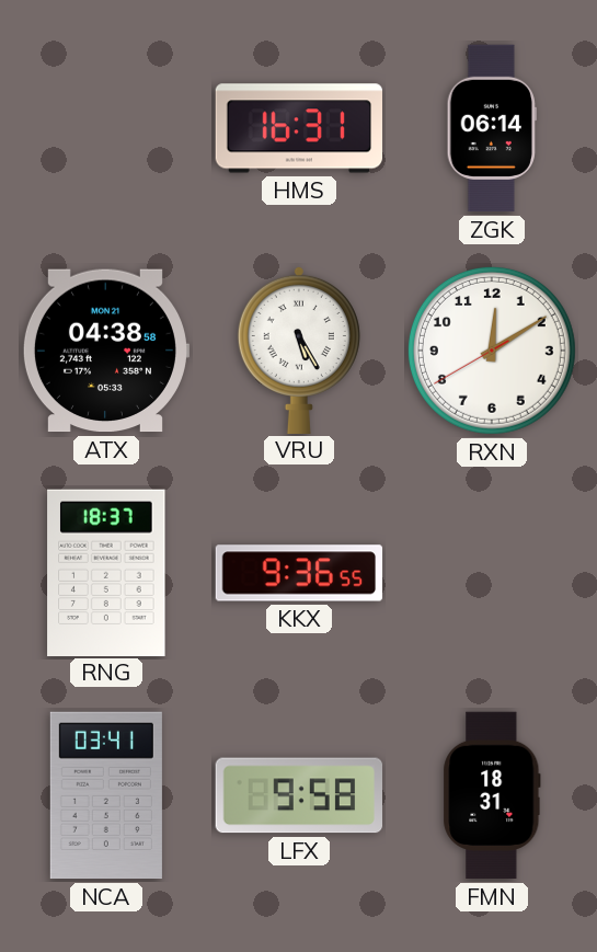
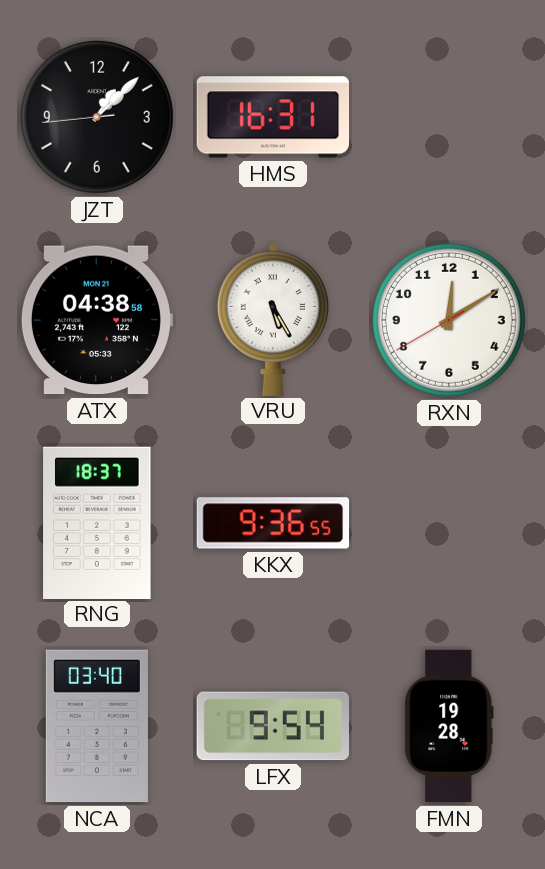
JZT: none -> 1:07
ZGK: 06:14 -> none
NCA: 03:41 -> 03:40
LFX: 9:58 -> 9:54
FMN: 18:31 -> 19:28
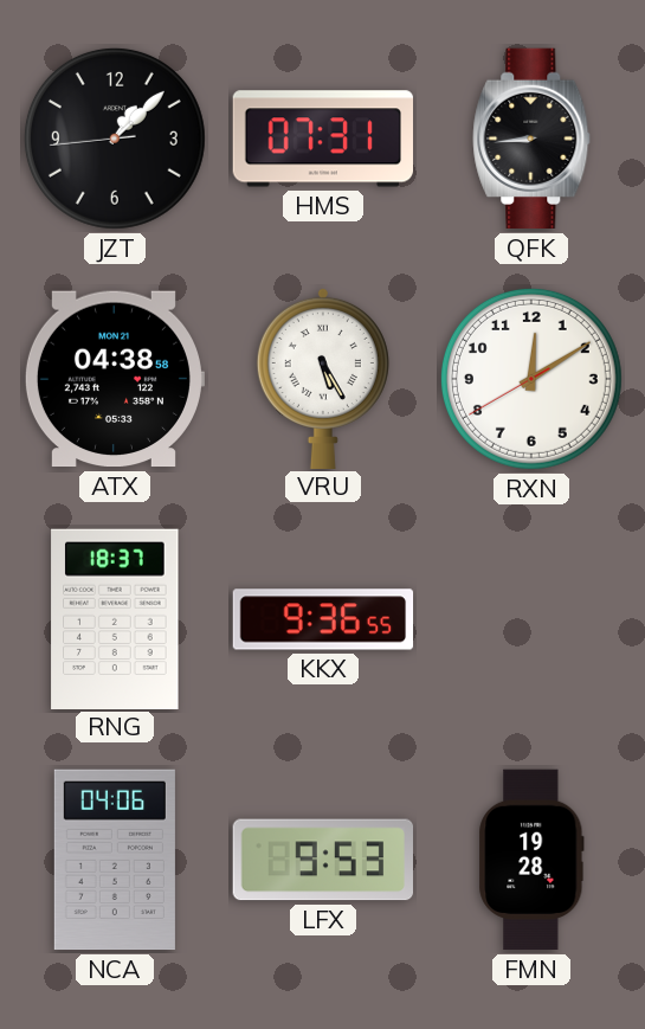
HMS: 16:31 -> 07:31
QFK: none -> 8:44
NCA: 03:40 -> 04:06
LFX: 9:54 -> 9:53
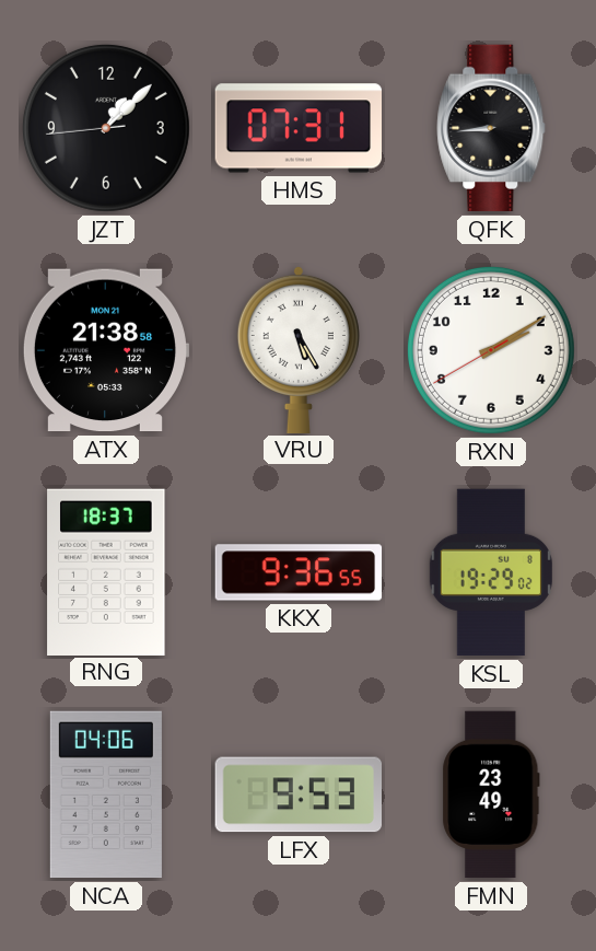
ATX: 04:38 -> 21:38
RXN: 12:09 -> 2:09
KSL: none -> 19:29
FMN: 19:28 -> 23:49
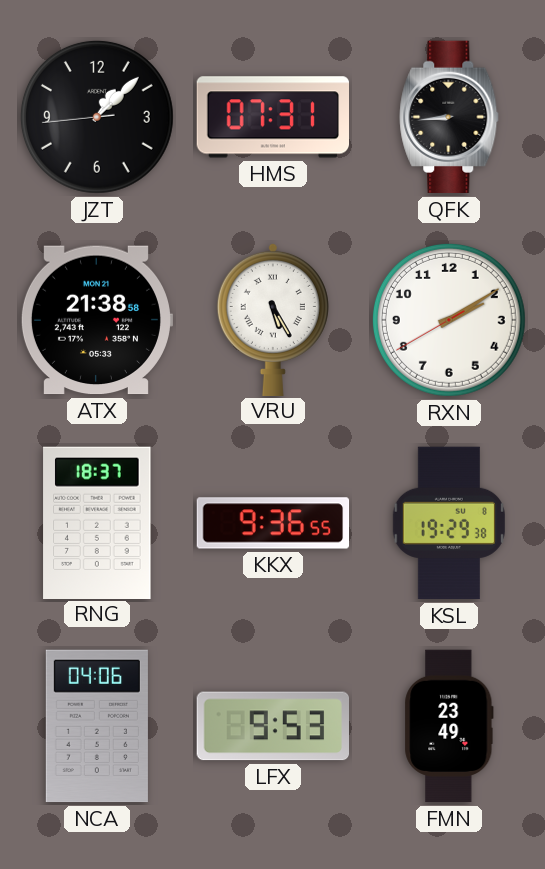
KSL: 19:29:02 -> 19:29:38
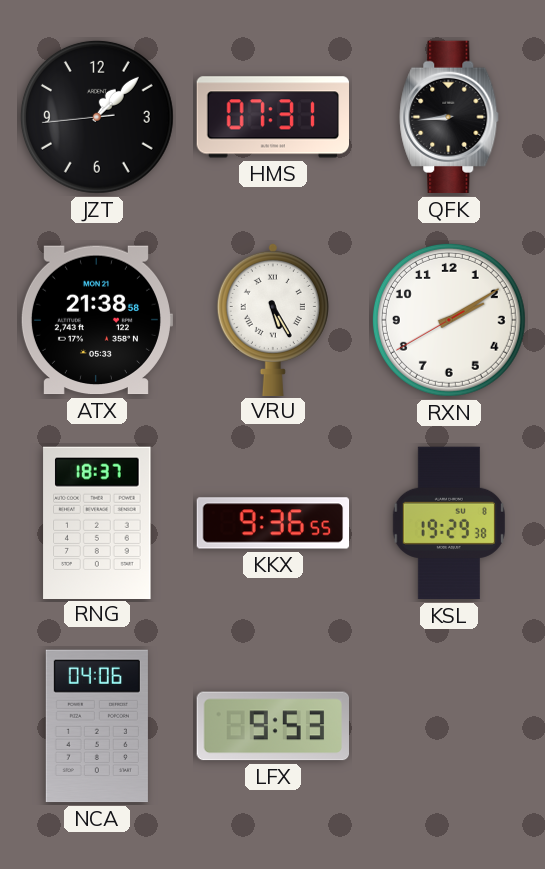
FMN: 23:49 -> none
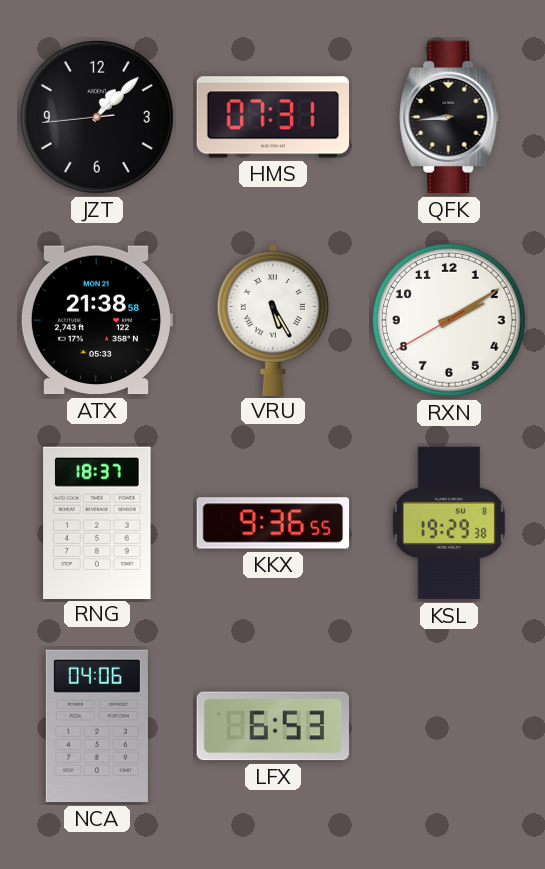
LFX: 9:53 -> 6:53
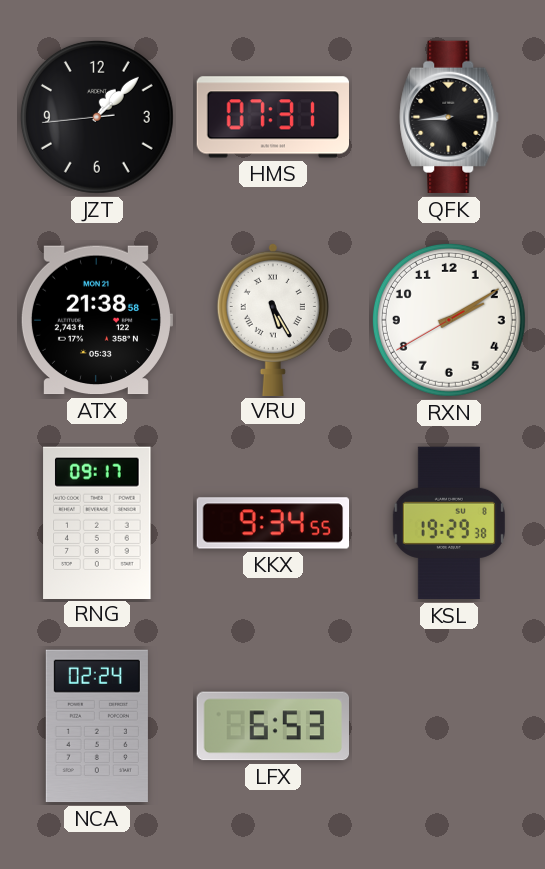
RNG: 18:37 -> 09:17
KKX: 9:36 -> 9:34
NCA: 04:06 -> 02:24
